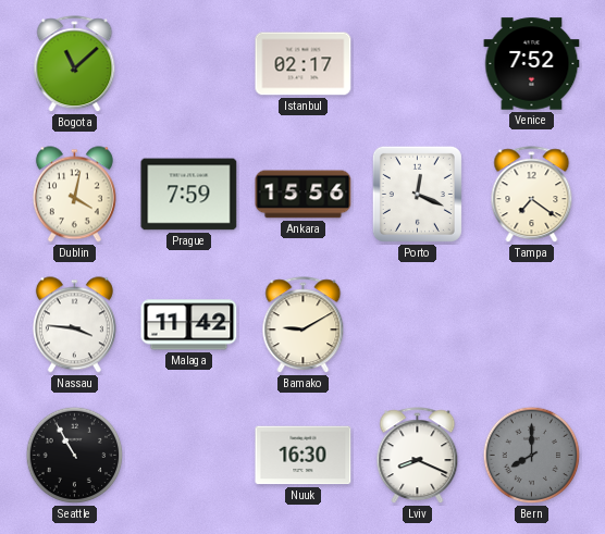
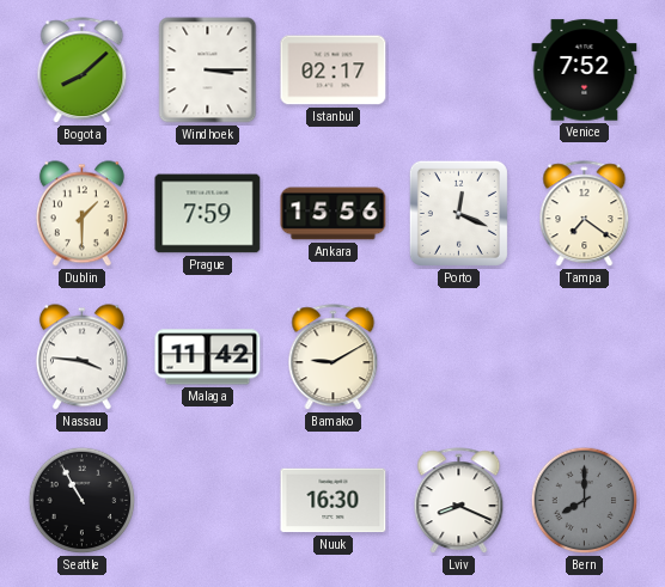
Bogota: 11:08 -> 8:08
Windhoek: none -> 3:15
Dublin: 4:02 -> 1:30
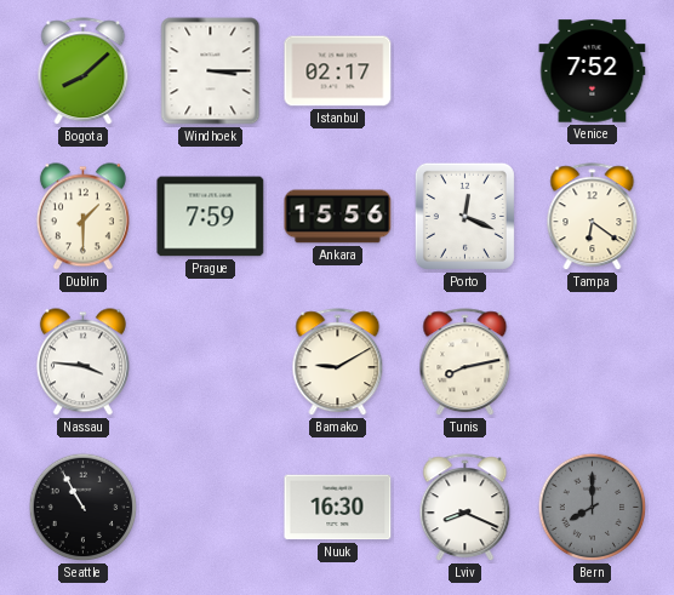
Tampa: 7:21 -> 6:21
Malaga: 11:42 -> none
Tunis: none -> 8:13
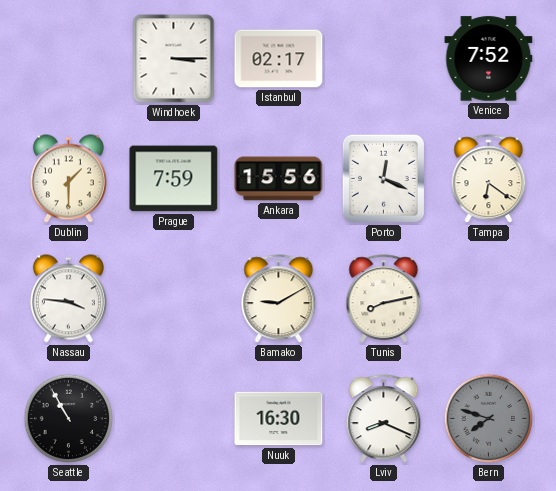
Bogota: 8:08 -> none
Bern: 8:00 -> 7:48
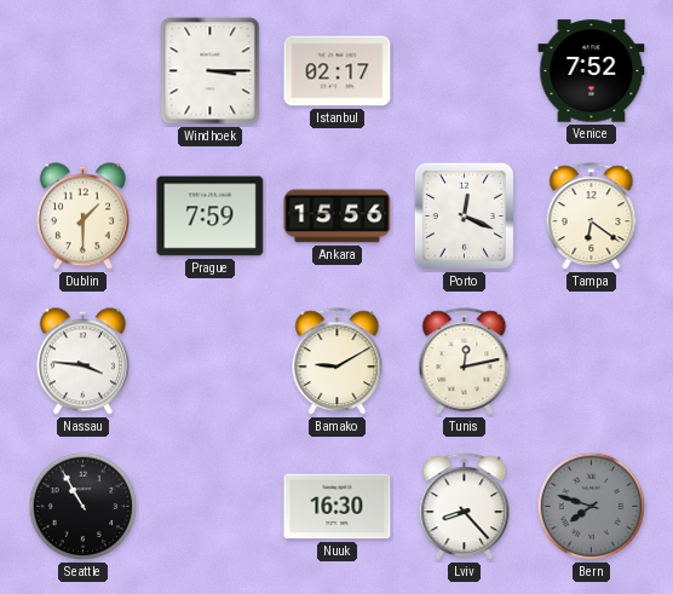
Tunis: 8:13 -> 12:13
Lviv: 8:19 -> 8:23
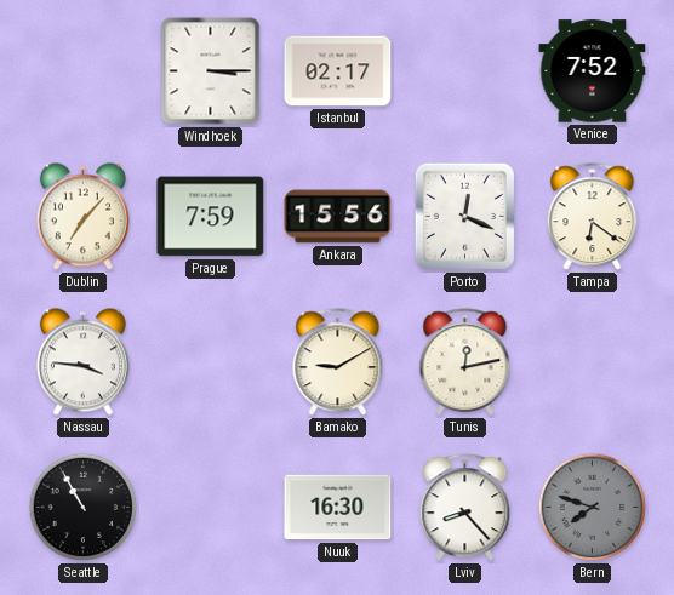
Dublin: 1:30 -> 7:07
